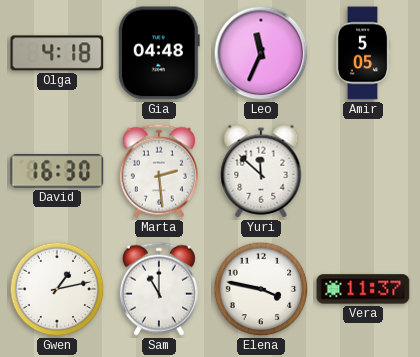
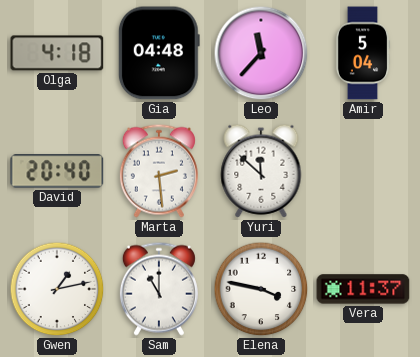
Leo: 11:34 -> 11:37
Amir: 5:05 -> 5:04
David: 16:30 -> 20:40
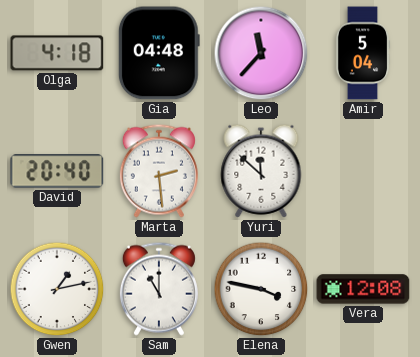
Vera: 11:37 -> 12:08
